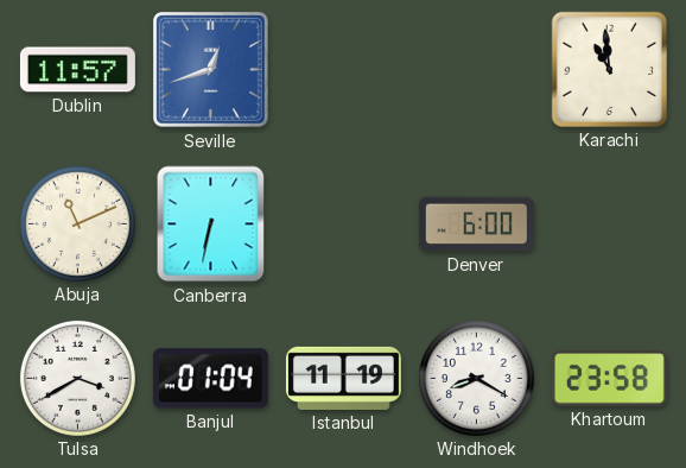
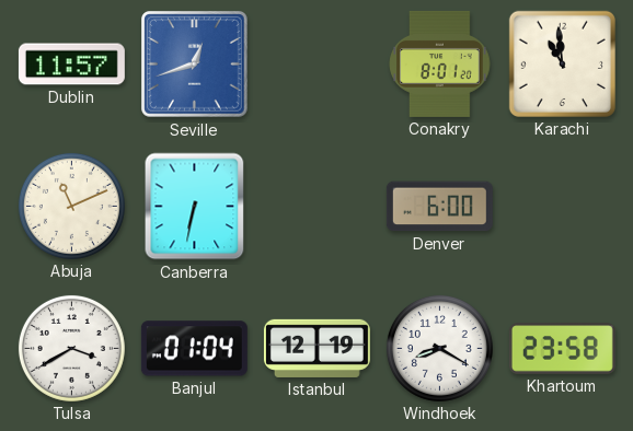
Conakry: none -> 8:01
Istanbul: 11:19 -> 12:19
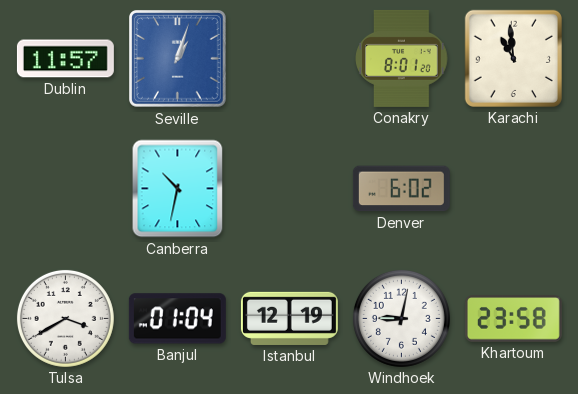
Seville: 12:42 -> 1:03
Abuja: 11:11 -> none
Canberra: 6:32 -> 10:32
Denver: 6:00 -> 6:02
Windhoek: 8:20 -> 9:02
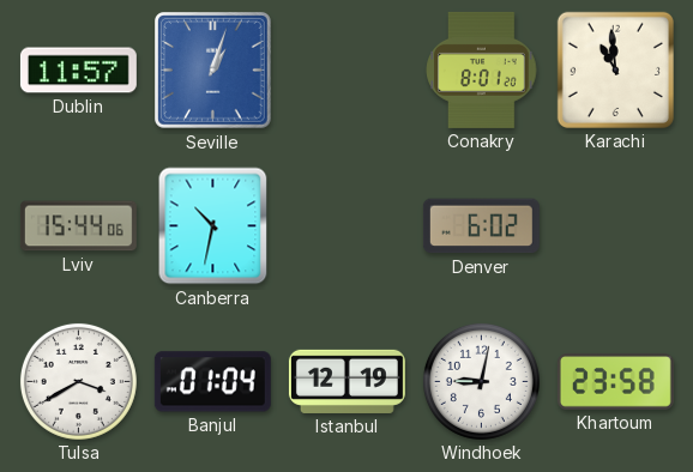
Lviv: none -> 15:44
